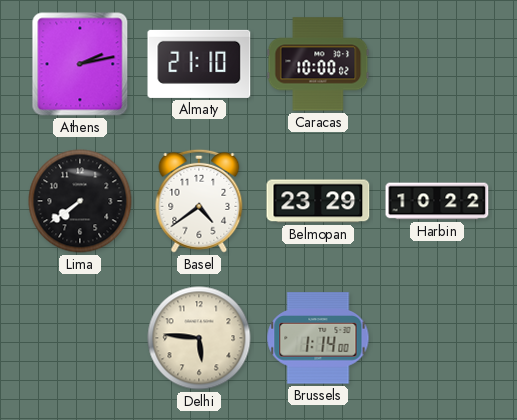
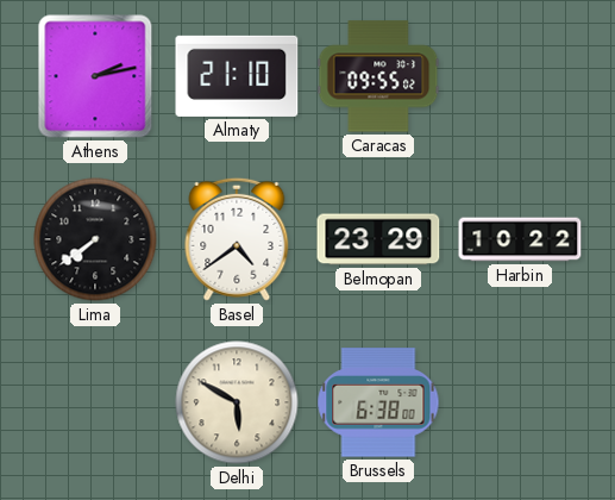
Caracas: 10:00 -> 09:55
Delhi: 5:46 -> 5:50
Brussels: 1:14 -> 6:38
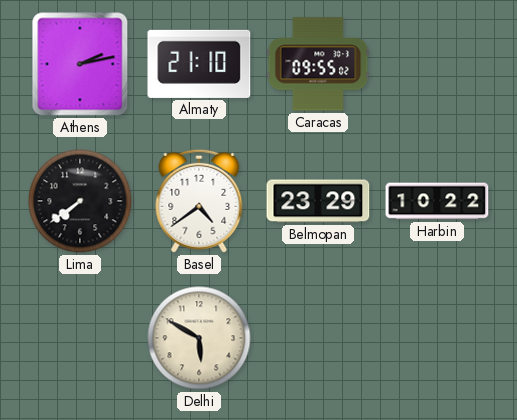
Brussels: 6:38 -> none
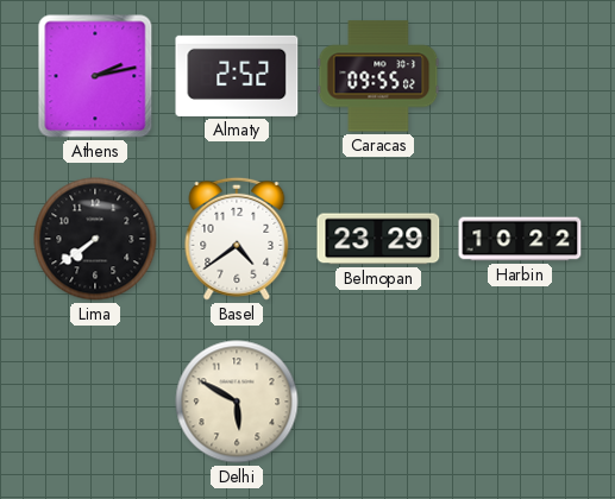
Almaty: 21:10 -> 2:52
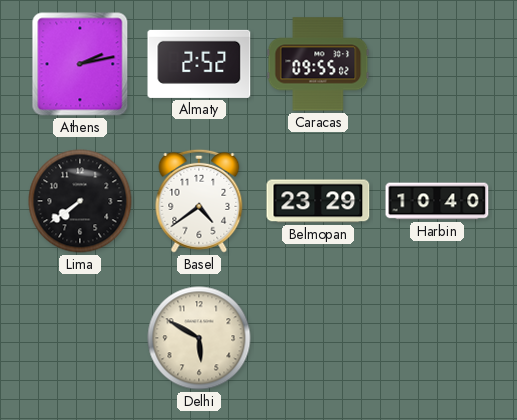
Harbin: 10:22 -> 10:40
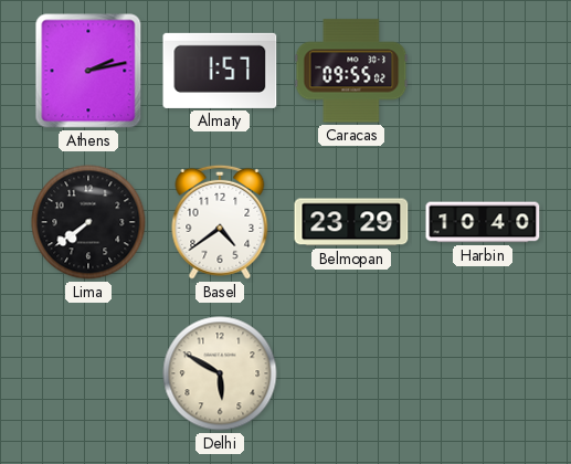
Almaty: 2:52 -> 1:57
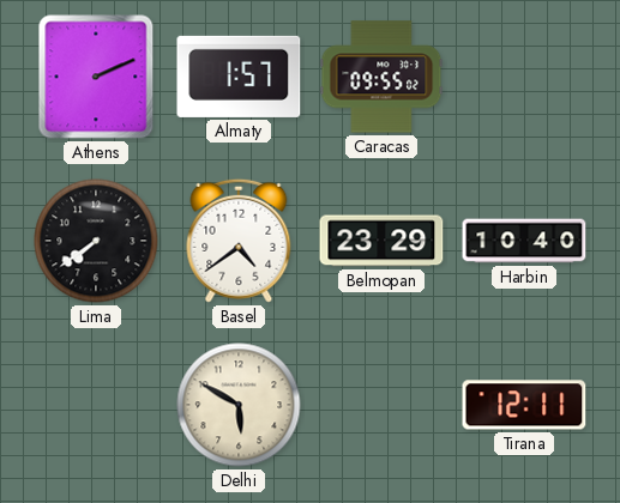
Athens: 2:13 -> 2:11
Tirana: none -> 12:11
